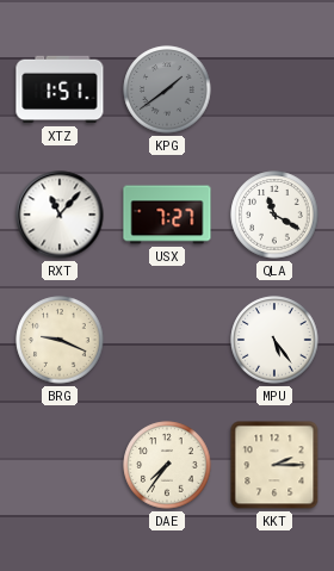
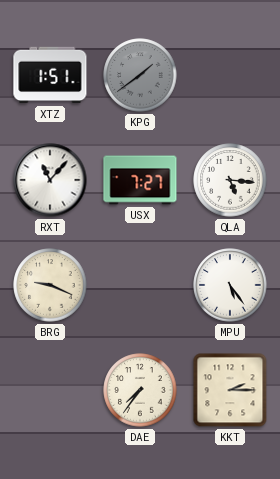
QLA: 11:20 -> 5:16
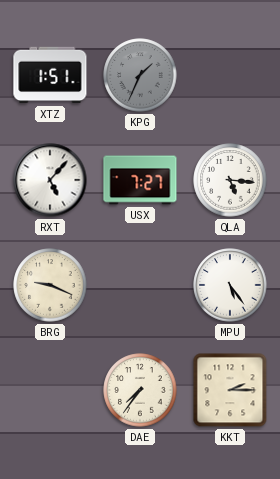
KPG: 1:39 -> 1:34
RXT: 11:07 -> 5:07
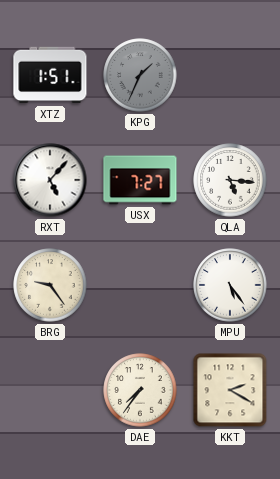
BRG: 9:19 -> 9:24
KKT: 2:15 -> 2:20
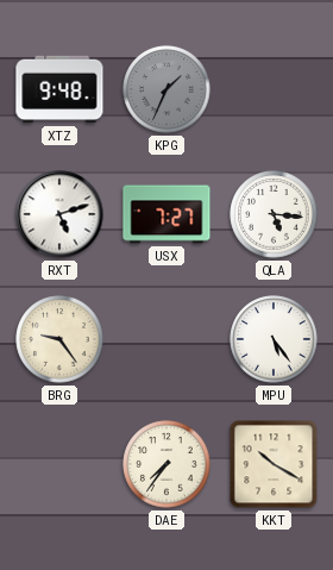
XTZ: 1:51 -> 9:48
RXT: 5:07 -> 5:12
KKT: 2:20 -> 10:20
